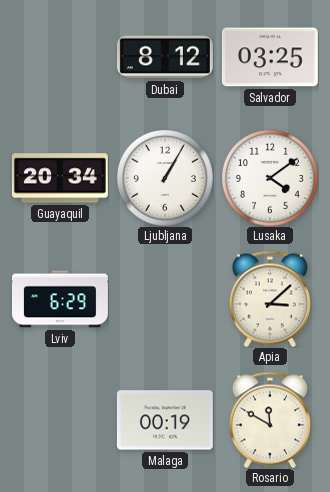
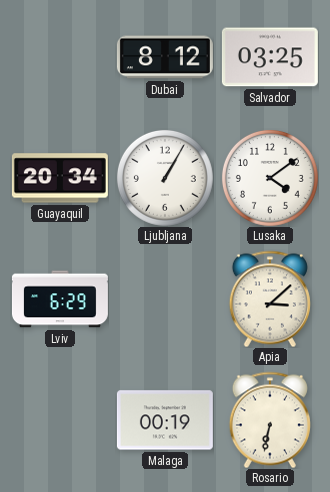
Rosario: 11:50 -> 6:32
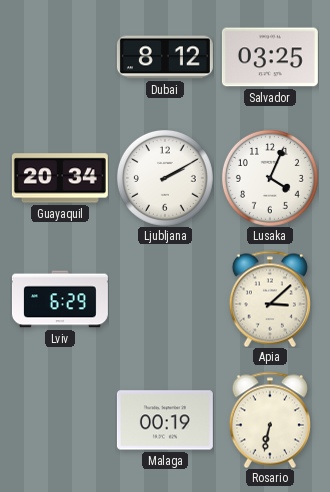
Ljubljana: 1:05 -> 2:10
Lusaka: 4:09 -> 4:04
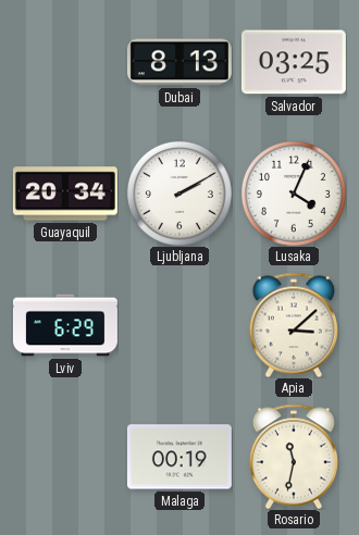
Dubai: 8:12 -> 8:13
Rosario: 6:32 -> 11:32
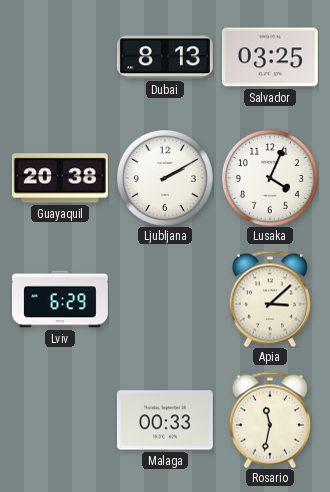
Guayaquil: 20:34 -> 20:38
Malaga: 00:19 -> 00:33
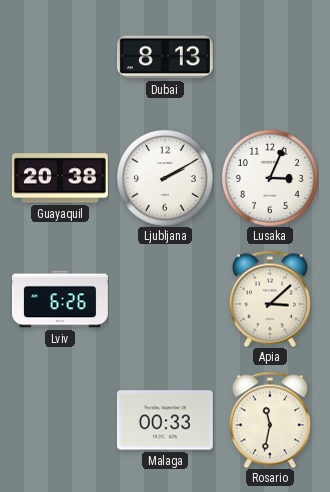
Salvador: 03:25 -> none
Lusaka: 4:04 -> 3:04
Lviv: 6:29 -> 6:26
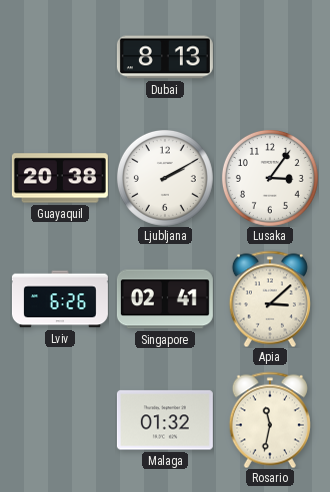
Lusaka: 3:04 -> 3:06
Singapore: none -> 02:41
Malaga: 00:33 -> 01:32
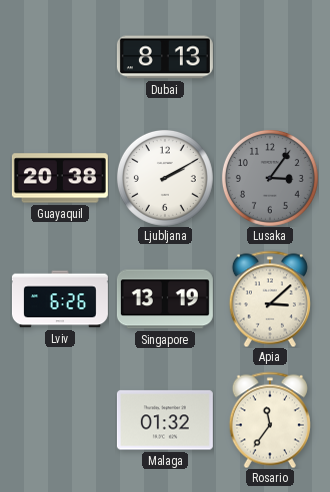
Lusaka dial: white -> grey
Singapore: 02:41 -> 13:19
Rosario: 11:32 -> 11:36
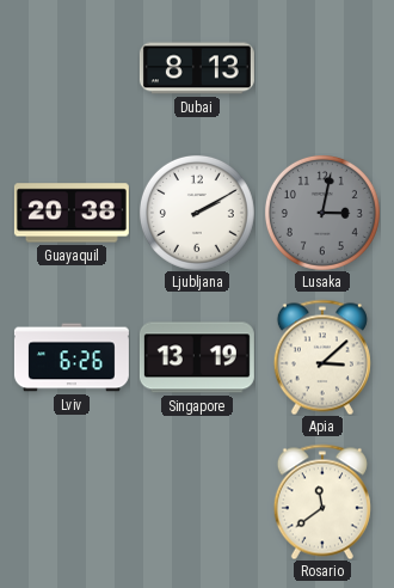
Lusaka: 3:06 -> 3:02
Malaga: 01:32 -> none
Rosario: 11:36 -> 11:39
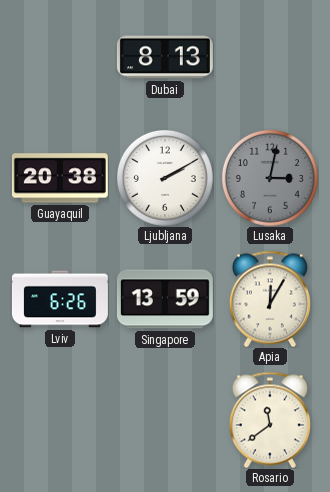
Singapore: 13:19 -> 13:59
Apia: 3:08 -> 12:05
